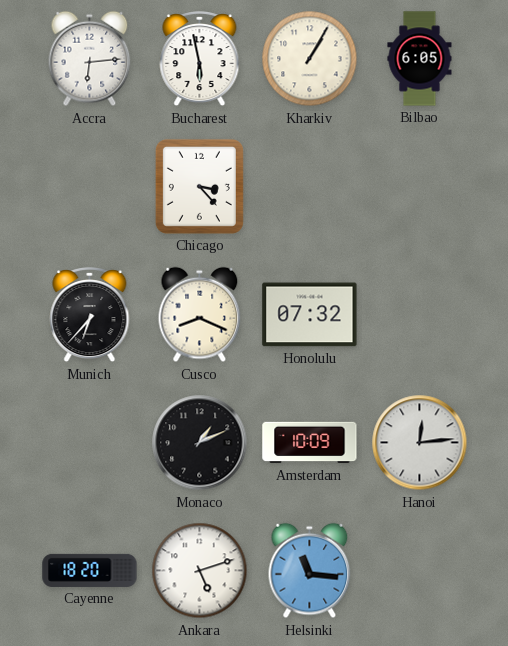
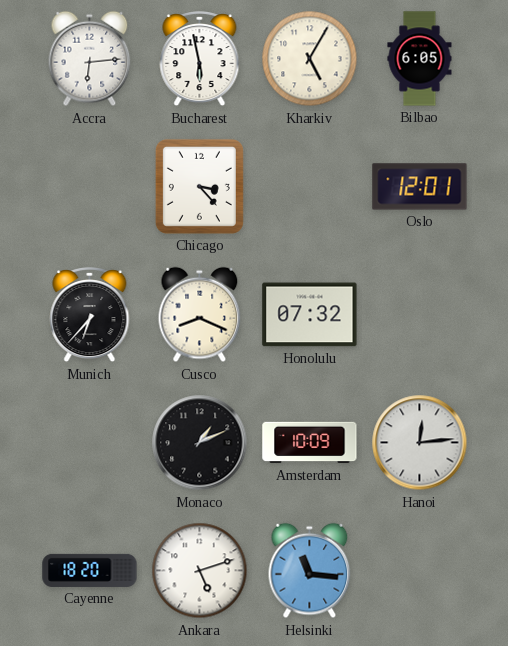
Kharkiv: 1:05 -> 5:05
Oslo: none -> 12:01
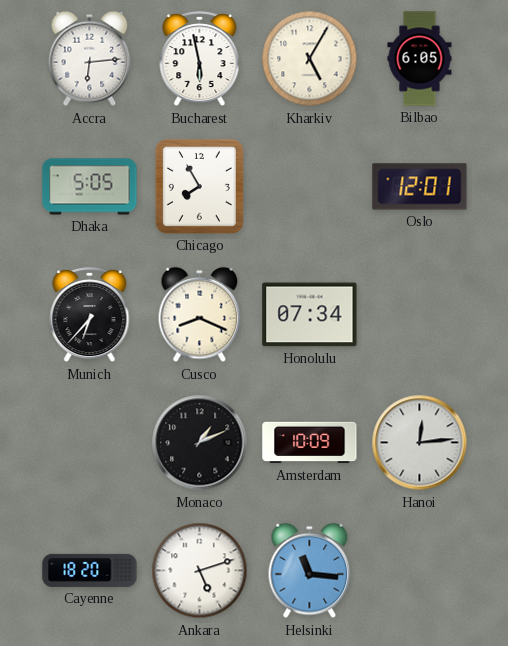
Dhaka: none -> 5:05
Chicago: 3:23 -> 7:55
Honolulu: 07:32 -> 07:34
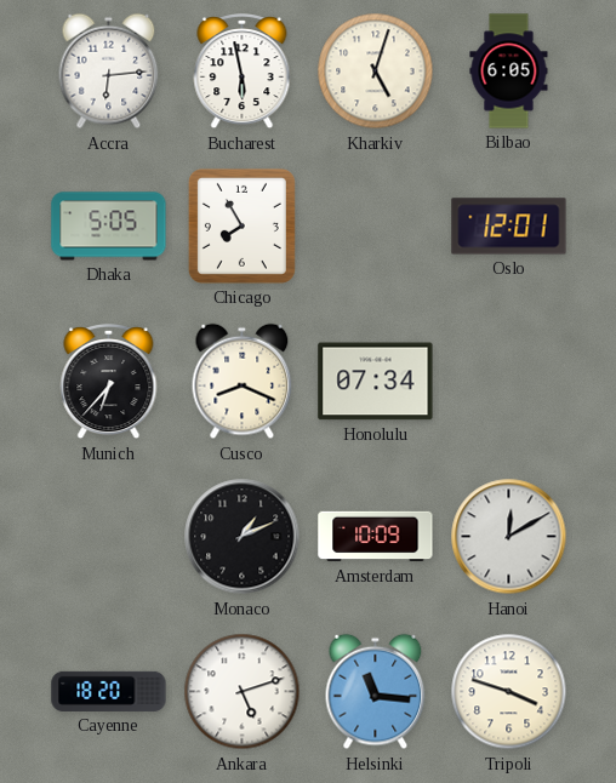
Kharkiv: 5:05 -> 5:03
Hanoi: 12:14 -> 12:10
Tripoli: none -> 3:48
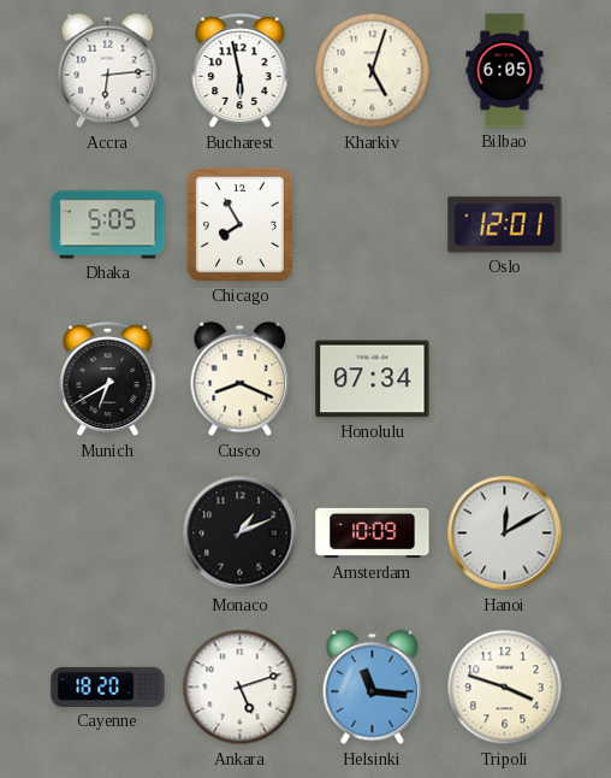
Munich: 6:37 -> 6:40
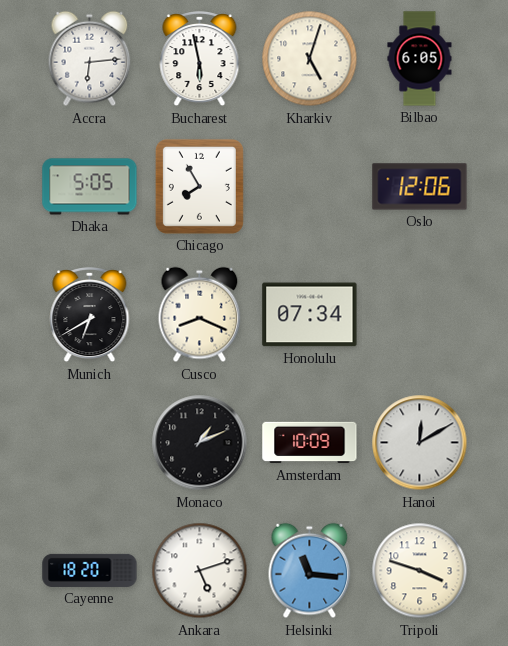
Oslo: 12:01 -> 12:06
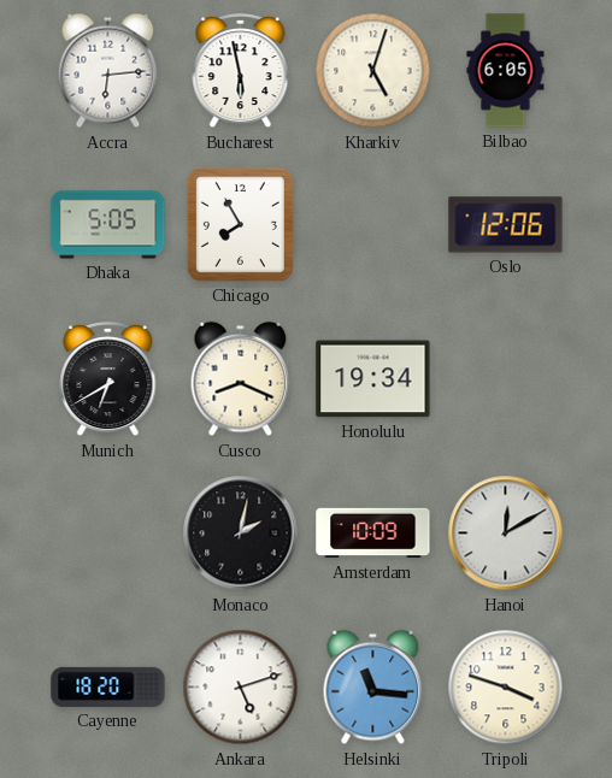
Honolulu: 07:34 -> 19:34
Monaco: 1:11 -> 2:02
